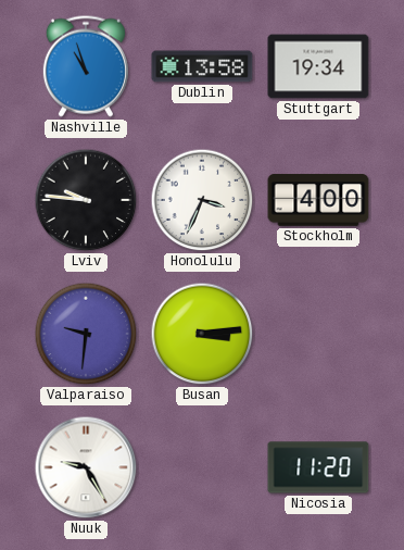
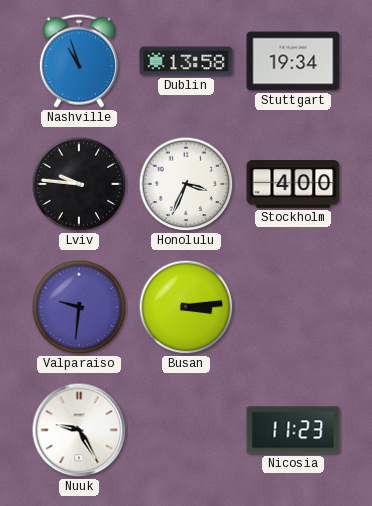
Nicosia: 11:20 -> 11:23
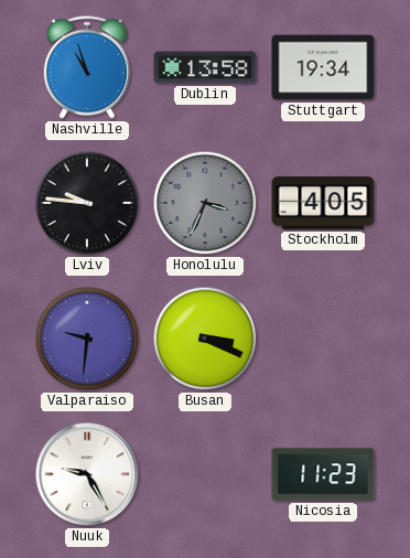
Honolulu dial: white -> grey
Stockholm: 4:00 -> 4:05
Busan: 3:14 -> 3:19
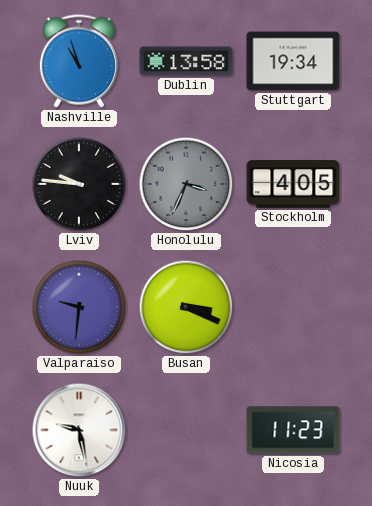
Nuuk: 9:25 -> 9:28
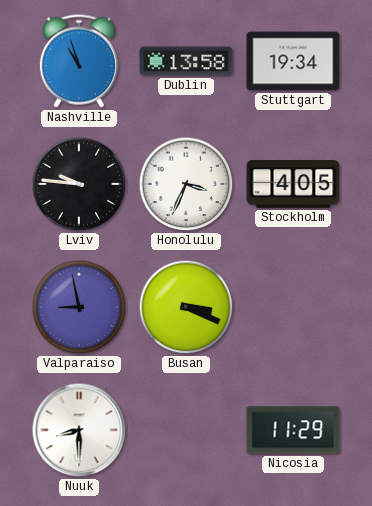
Honolulu dial: grey -> white
Valparaiso: 9:31 -> 8:58
Nuuk: 9:28 -> 8:30
Nicosia: 11:23 -> 11:29
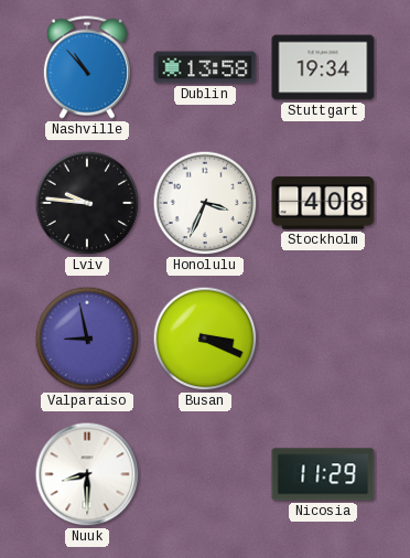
Nashville: 10:57 -> 10:53
Stockholm: 4:05 -> 4:08
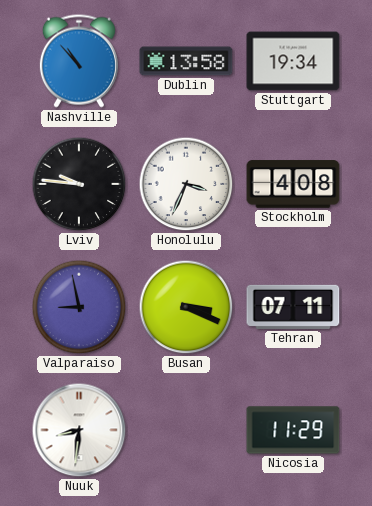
Tehran: none -> 07:11
Nuuk: 8:30 -> 8:31
